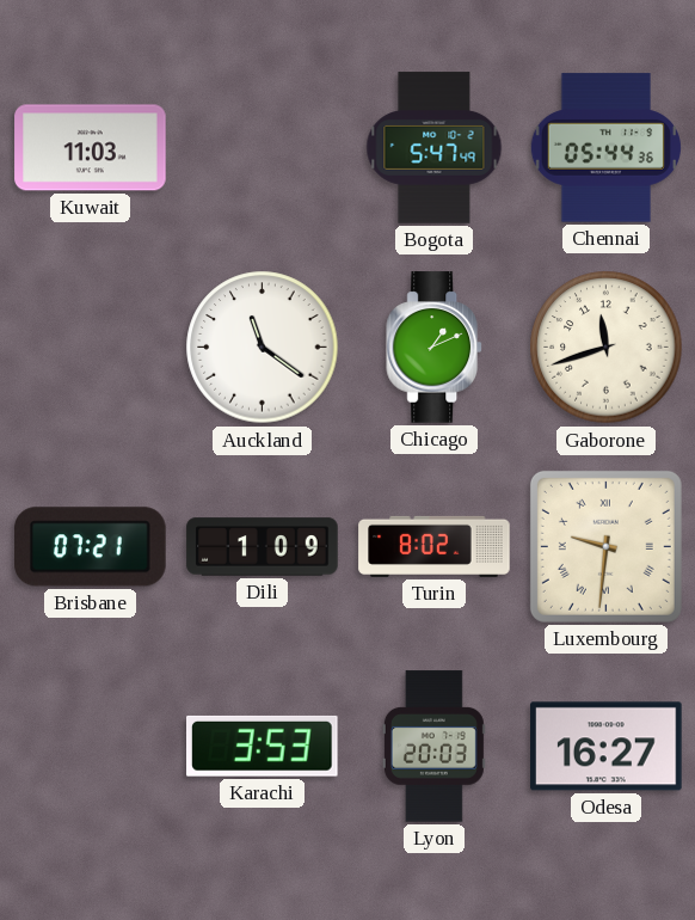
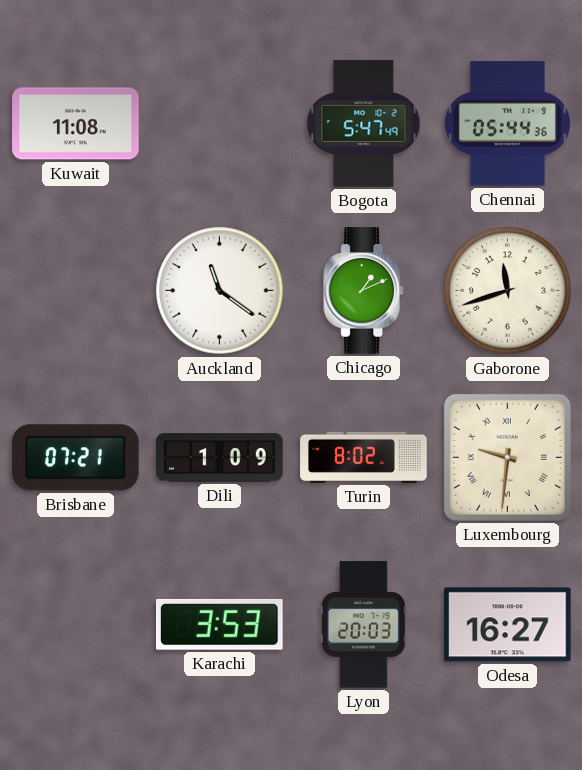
Kuwait: 11:03 -> 11:08
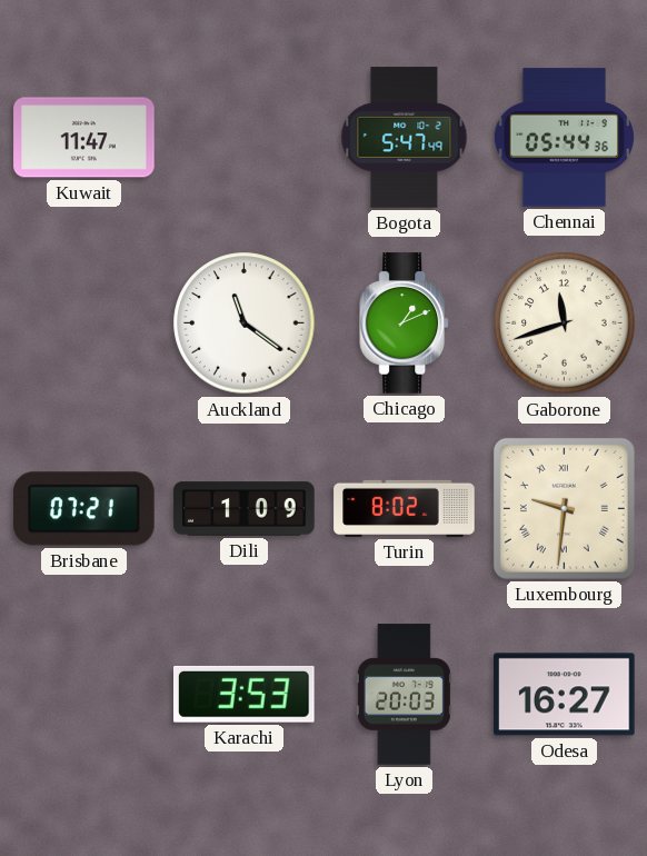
Kuwait: 11:08 -> 11:47
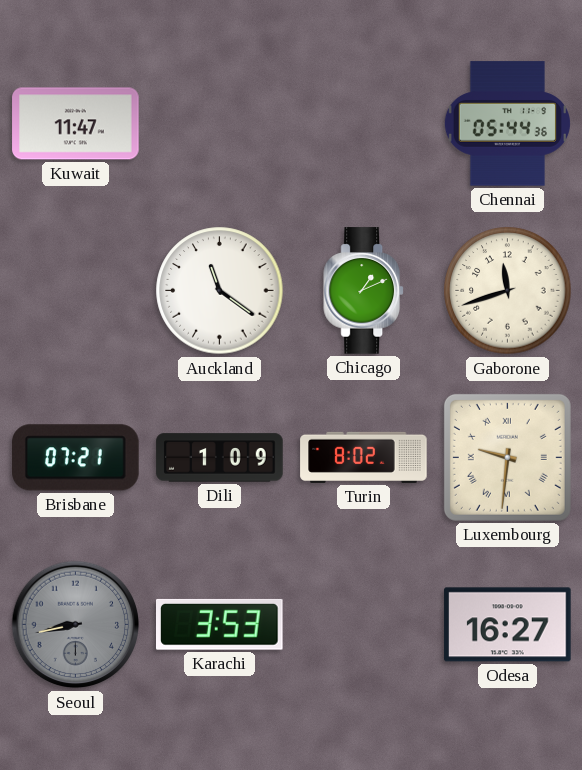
Bogota: 5:47 -> none
Seoul: none -> 8:43
Lyon: 20:03 -> none
